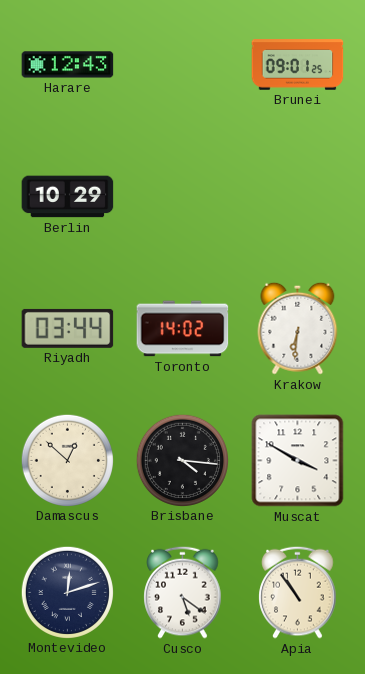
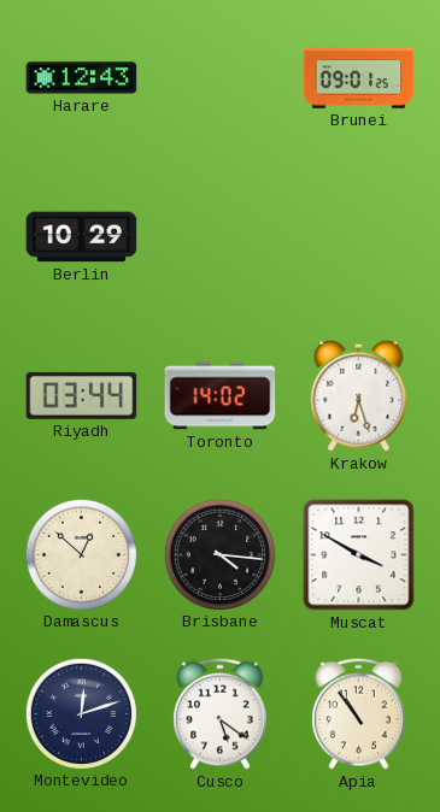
Krakow: 6:31 -> 6:27
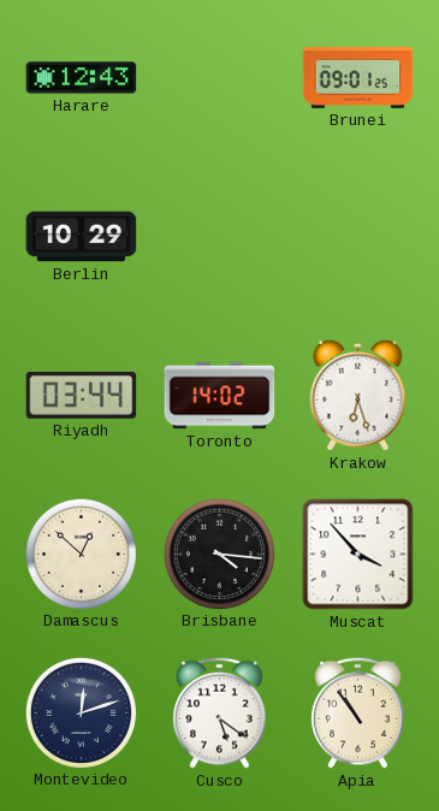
Muscat: 3:50 -> 3:53
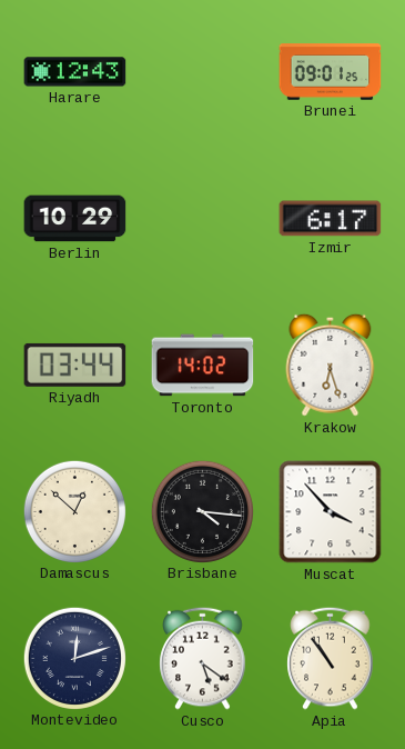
Izmir: none -> 6:17
